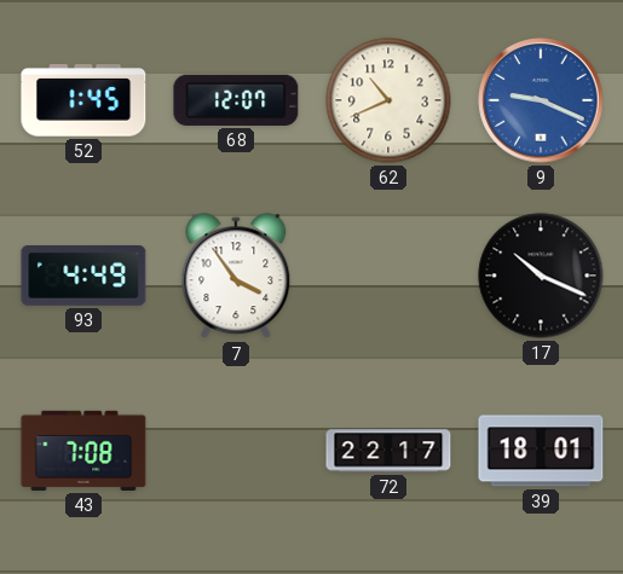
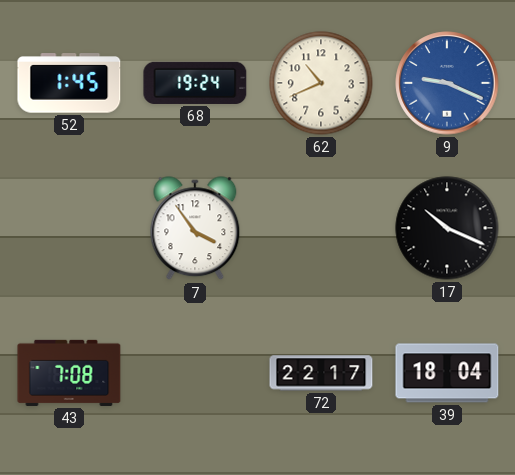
68: 12:07 -> 19:24
93: 4:49 -> none
39: 18:01 -> 18:04
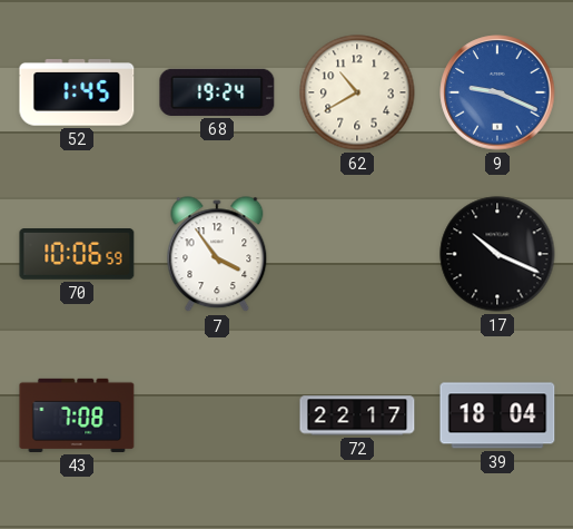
62: 10:41 -> 10:40
70: none -> 10:06
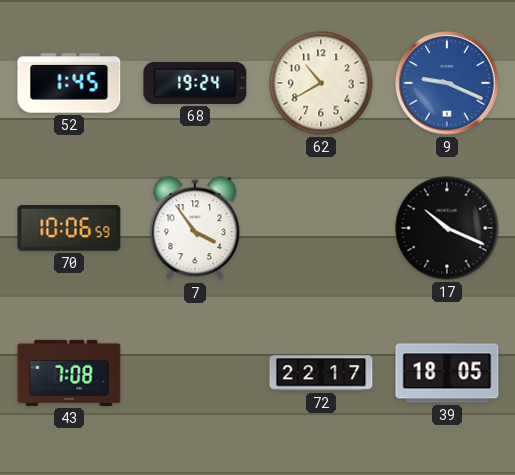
39: 18:04 -> 18:05
